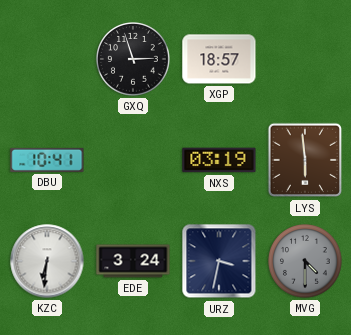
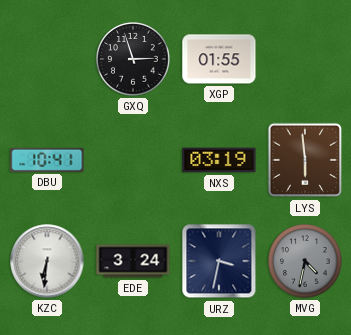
XGP: 18:57 -> 01:55
MVG: 4:30 -> 4:32
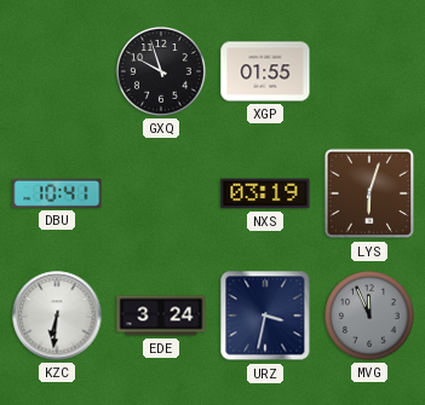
GXQ: 2:57 -> 9:57
LYS: 5:59 -> 6:03
MVG: 4:32 -> 11:56
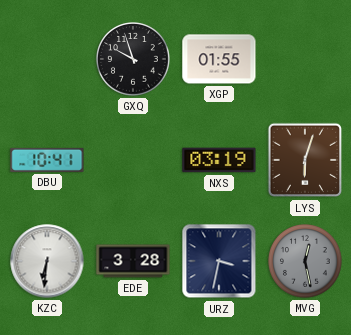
EDE: 3:24 -> 3:28
MVG: 11:56 -> 12:28
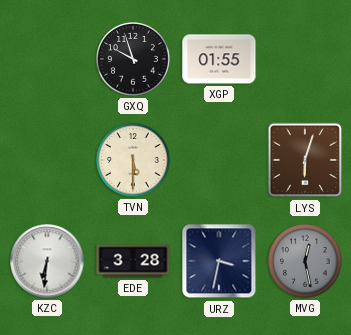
DBU: 10:41 -> none
TVN: none -> 5:30
NXS: 03:19 -> none
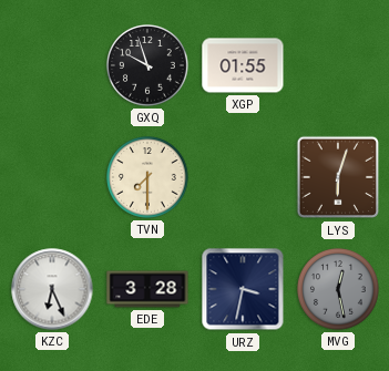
TVN: 5:30 -> 7:30
KZC: 6:31 -> 6:26
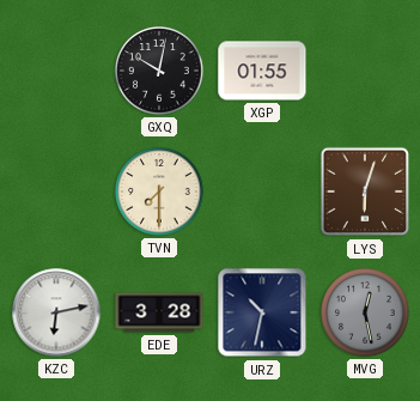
GXQ: 9:57 -> 10:02
KZC: 6:26 -> 6:13
URZ: 3:32 -> 10:32
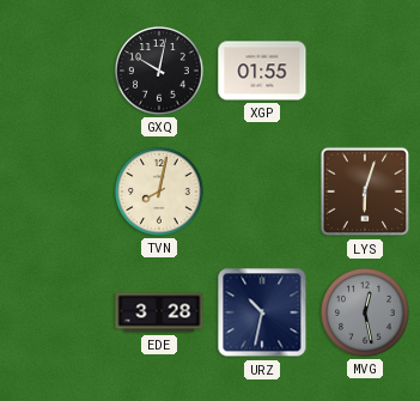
TVN: 7:30 -> 8:02
KZC: 6:13 -> none
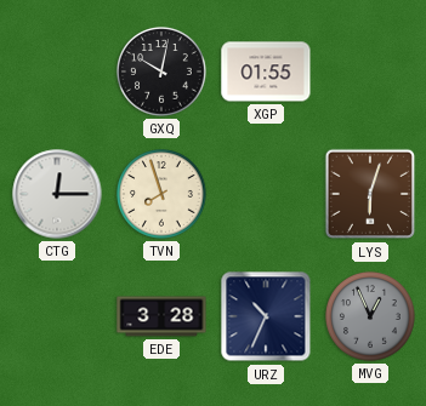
CTG: none -> 12:15
TVN: 8:02 -> 7:57
URZ: 10:32 -> 10:34
MVG: 12:28 -> 12:56
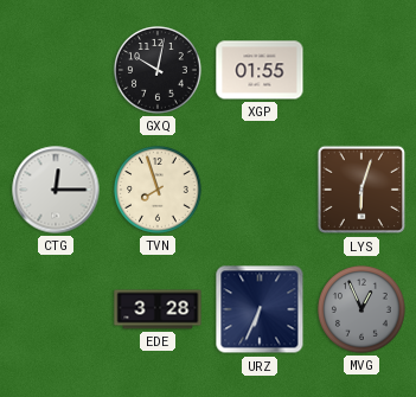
URZ: 10:34 -> 6:34
